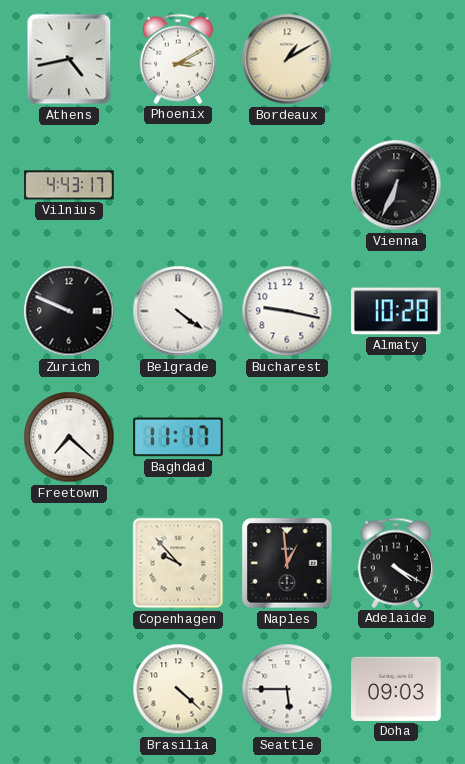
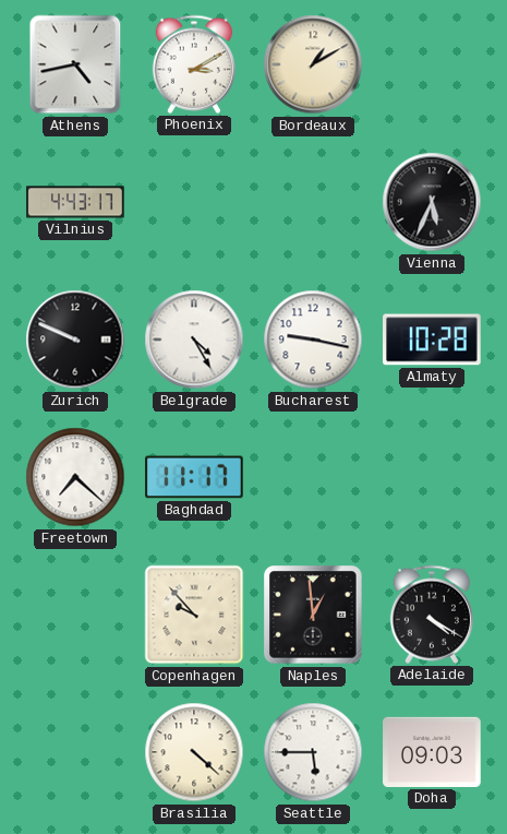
Vienna: 6:34 -> 5:34
Belgrade: 4:21 -> 4:25
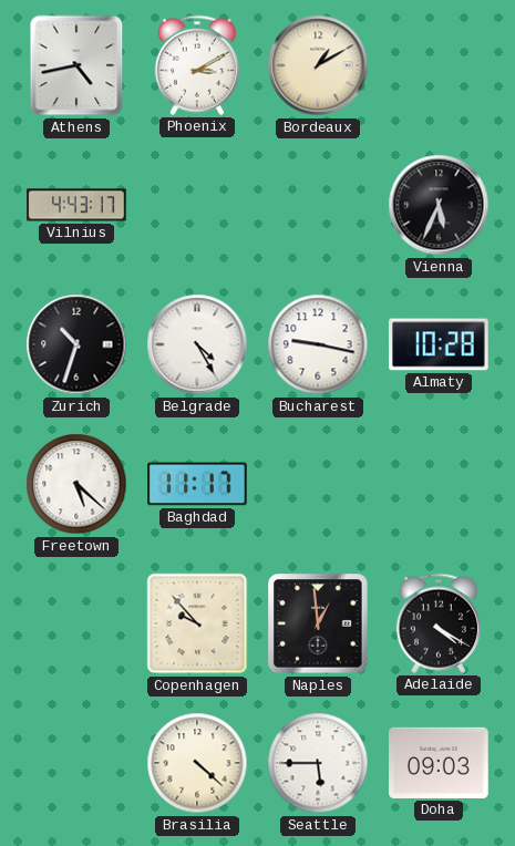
Zurich: 9:49 -> 10:33
Freetown: 7:22 -> 5:22
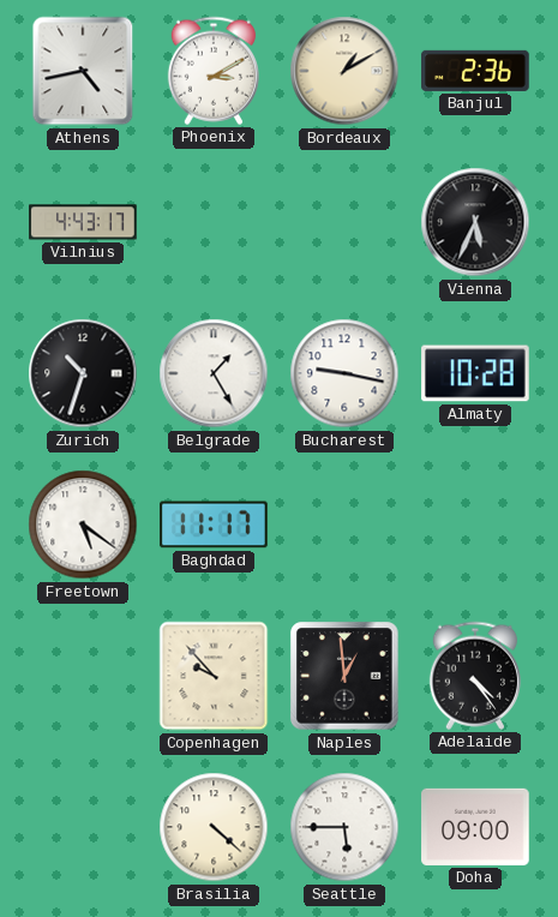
Banjul: none -> 2:36
Belgrade: 4:25 -> 1:25
Freetown: 5:22 -> 5:21
Adelaide: 4:20 -> 4:24
Doha: 09:03 -> 09:00
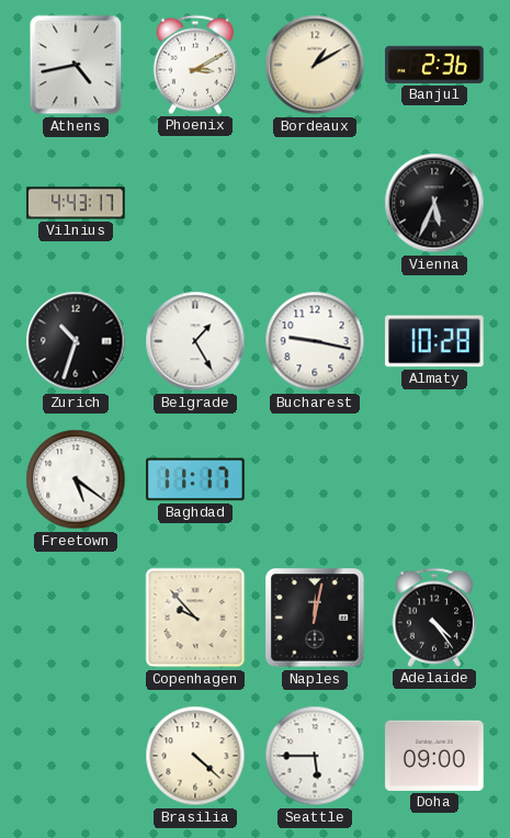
Naples: 12:59 -> 12:02
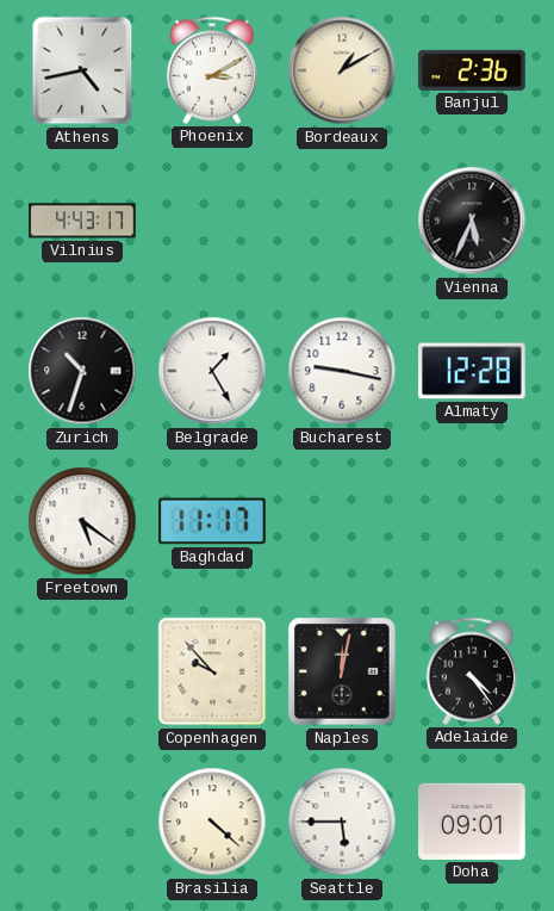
Almaty: 10:28 -> 12:28
Doha: 09:00 -> 09:01
